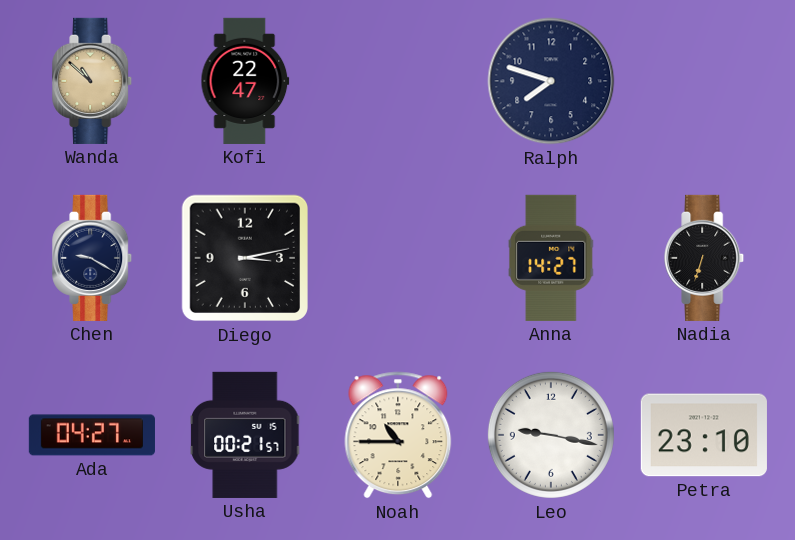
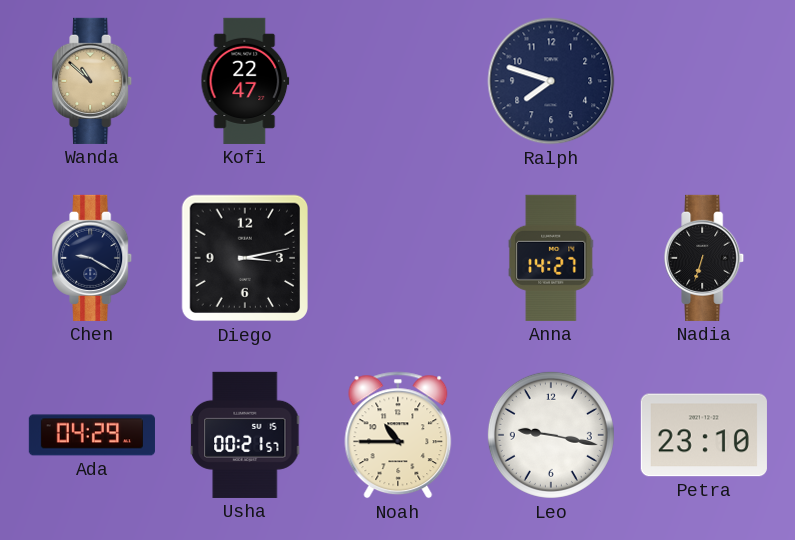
Ada: 04:27 -> 04:29
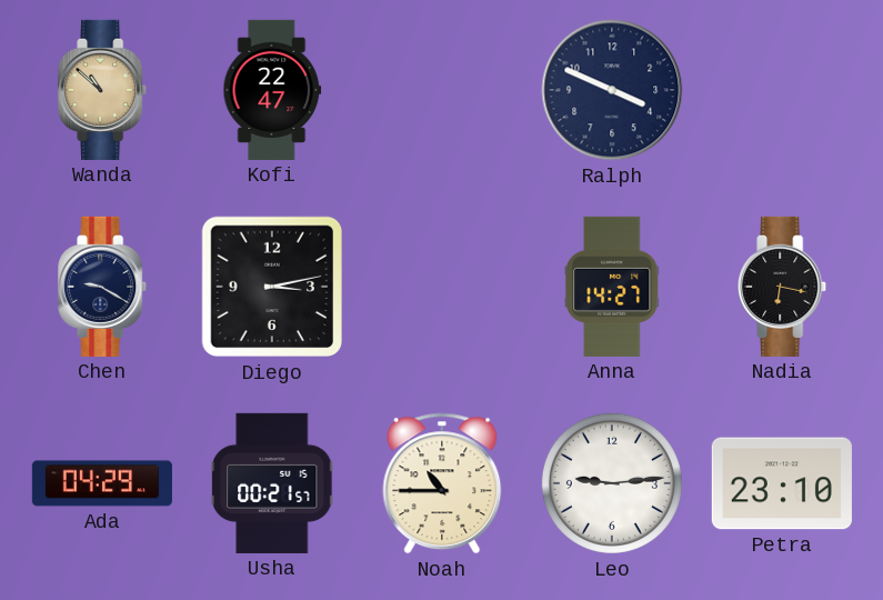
Ralph: 7:48 -> 3:49
Nadia: 6:33 -> 6:17
Leo: 9:17 -> 9:14
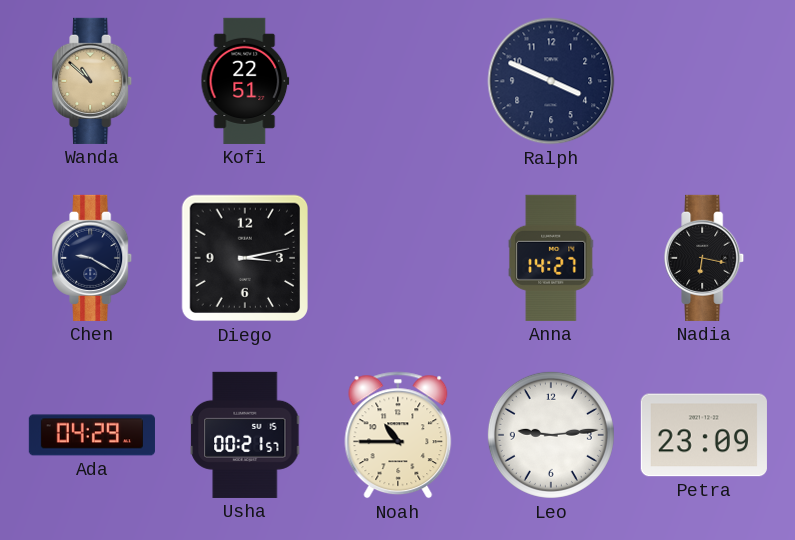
Kofi: 22:47 -> 22:51
Petra: 23:10 -> 23:09
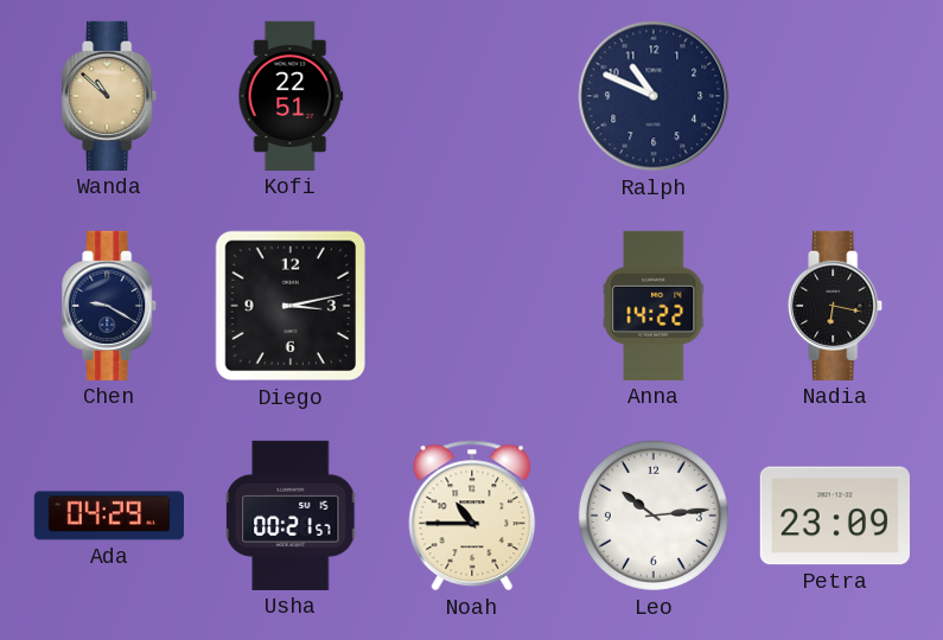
Ralph: 3:49 -> 10:49
Anna: 14:27 -> 14:22
Leo: 9:14 -> 10:14
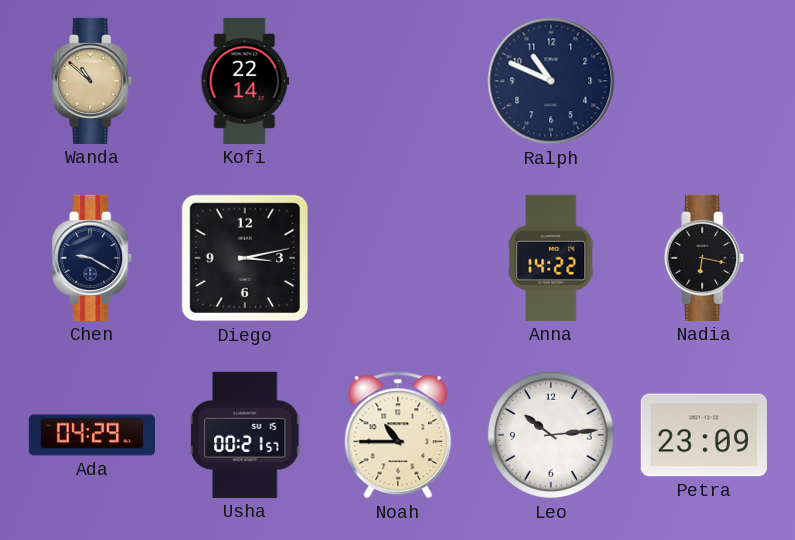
Kofi: 22:51 -> 22:14
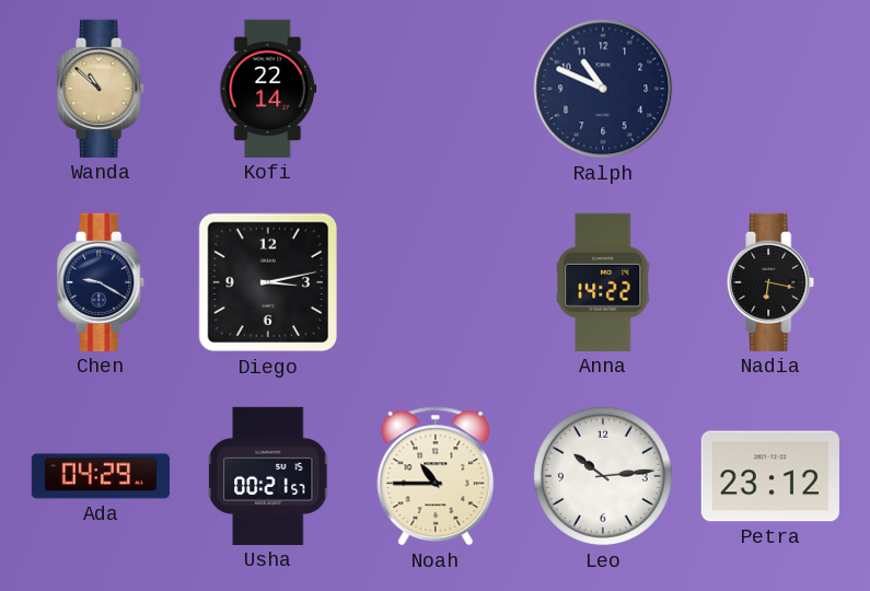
Petra: 23:09 -> 23:12
